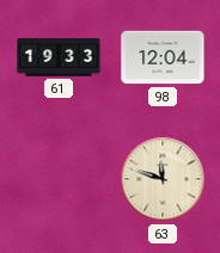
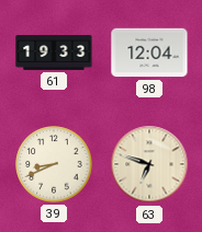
39: none -> 8:41
63: 11:48 -> 6:48
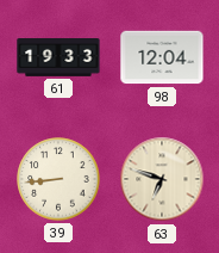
39: 8:41 -> 8:44
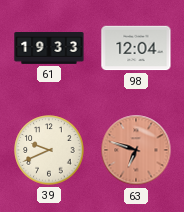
39: 8:44 -> 9:41
63 dial: cream -> salmon
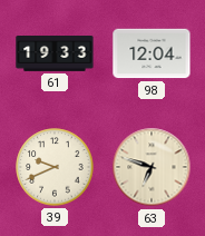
63 dial: salmon -> cream
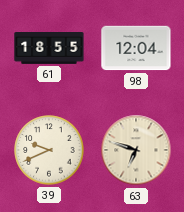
61: 19:33 -> 18:55
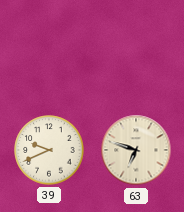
61: 18:55 -> none
98: 12:04 -> none
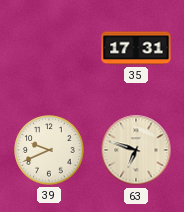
35: none -> 17:31
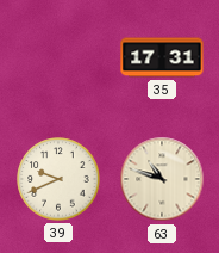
63: 6:48 -> 10:48
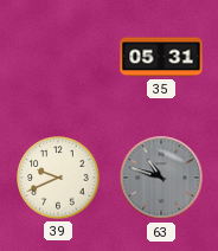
35: 17:31 -> 05:31
63 dial: cream -> grey
